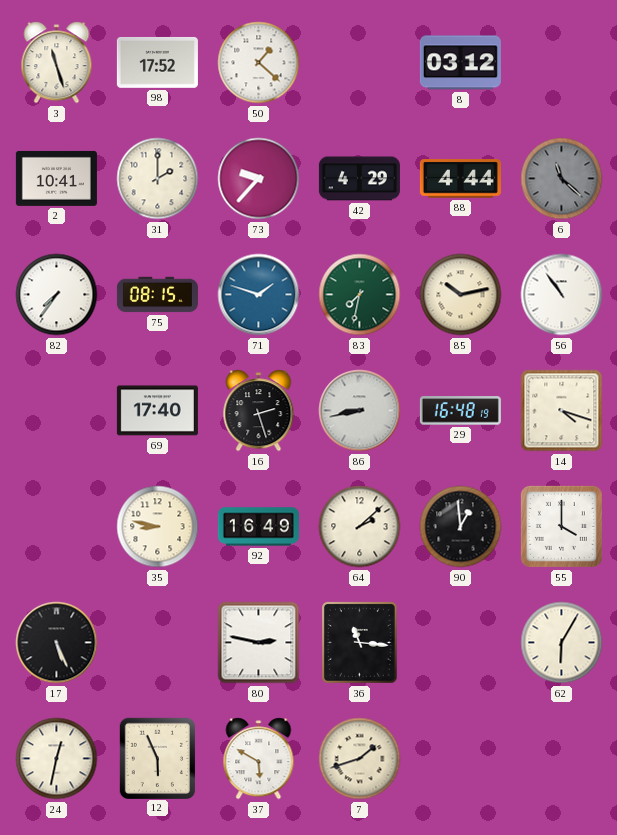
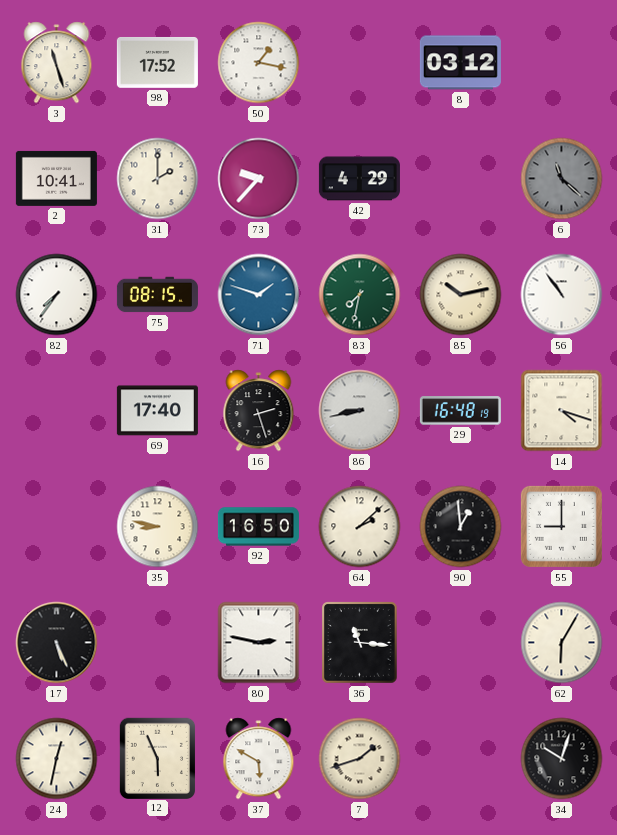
50: 1:22 -> 1:17
88: 4:44 -> none
92: 16:49 -> 16:50
55: 4:00 -> 9:00
34: none -> 10:03
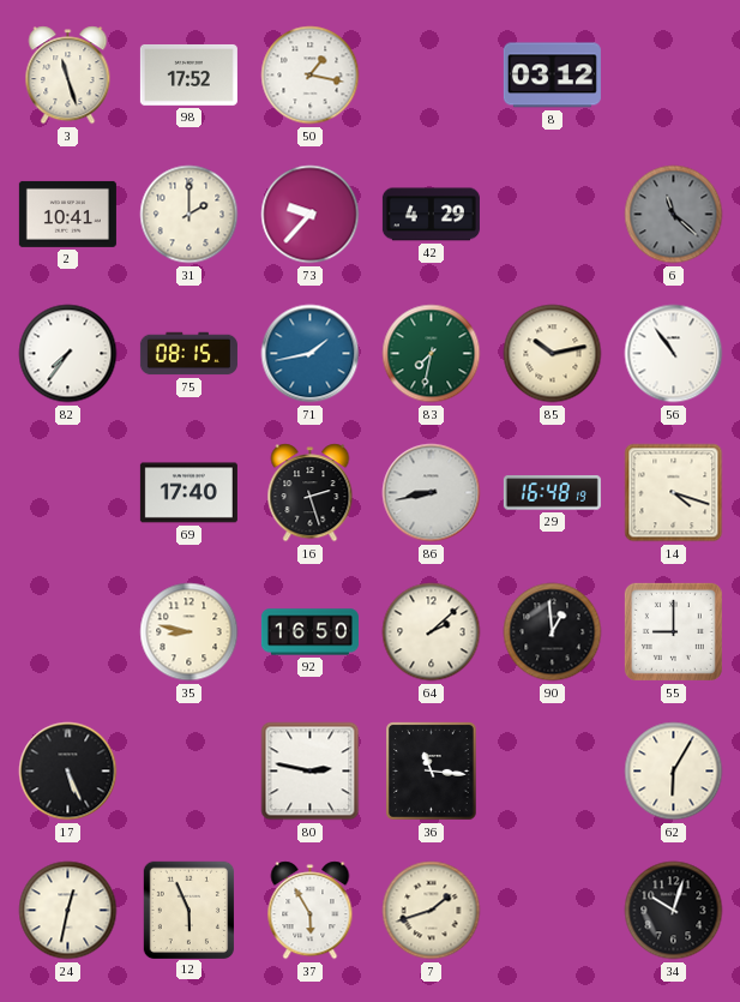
71: 1:48 -> 1:43
37: 5:50 -> 5:55
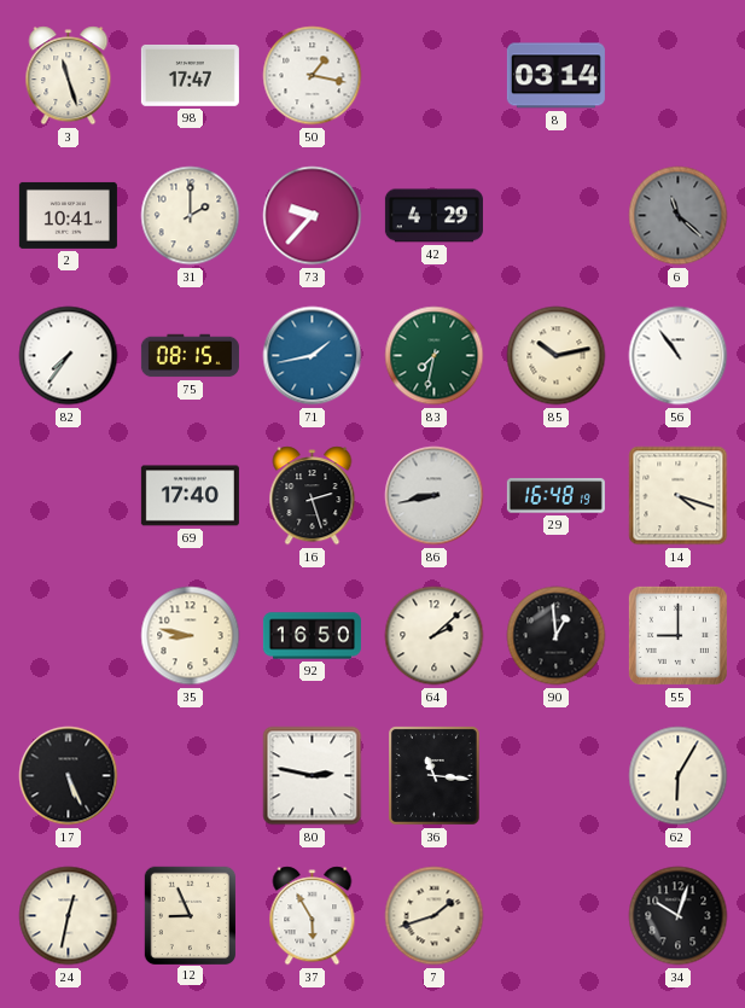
98: 17:52 -> 17:47
8: 03:12 -> 03:14
12: 5:56 -> 8:56
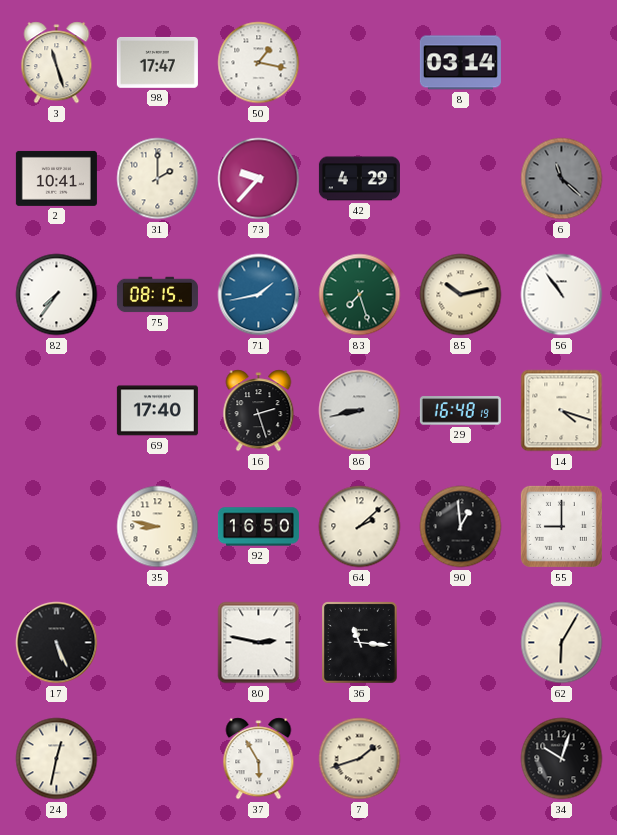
83: 7:32 -> 7:27
12: 8:56 -> none
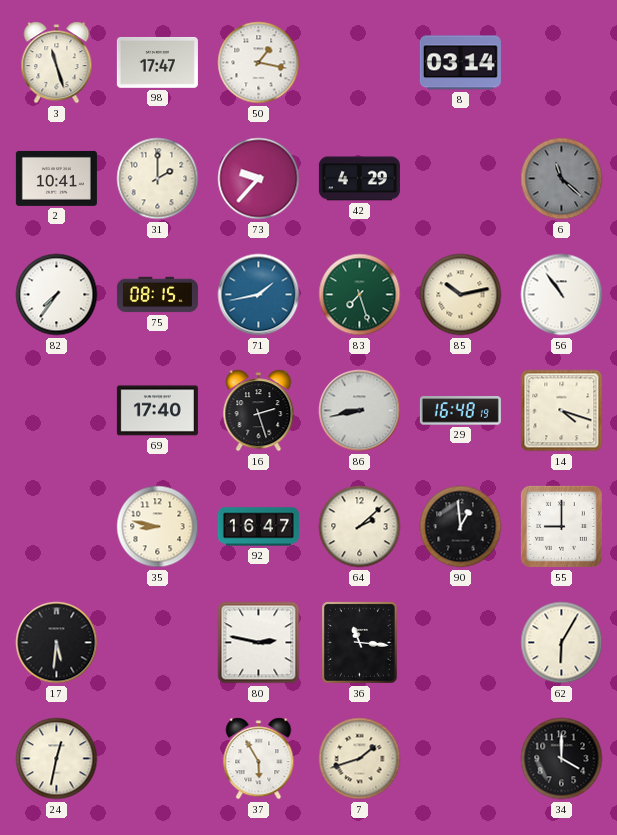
92: 16:50 -> 16:47
17: 5:26 -> 5:31
34: 10:03 -> 4:00
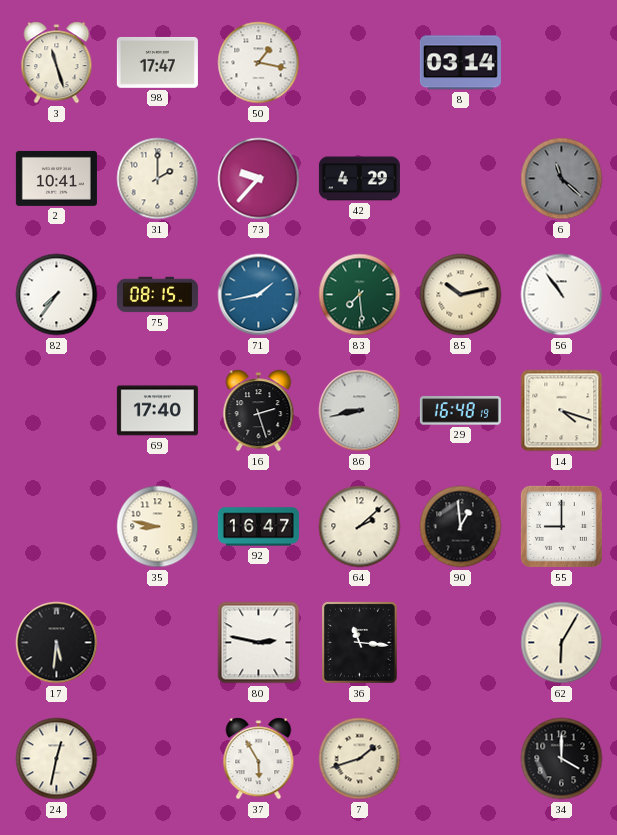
83: 7:27 -> 7:29
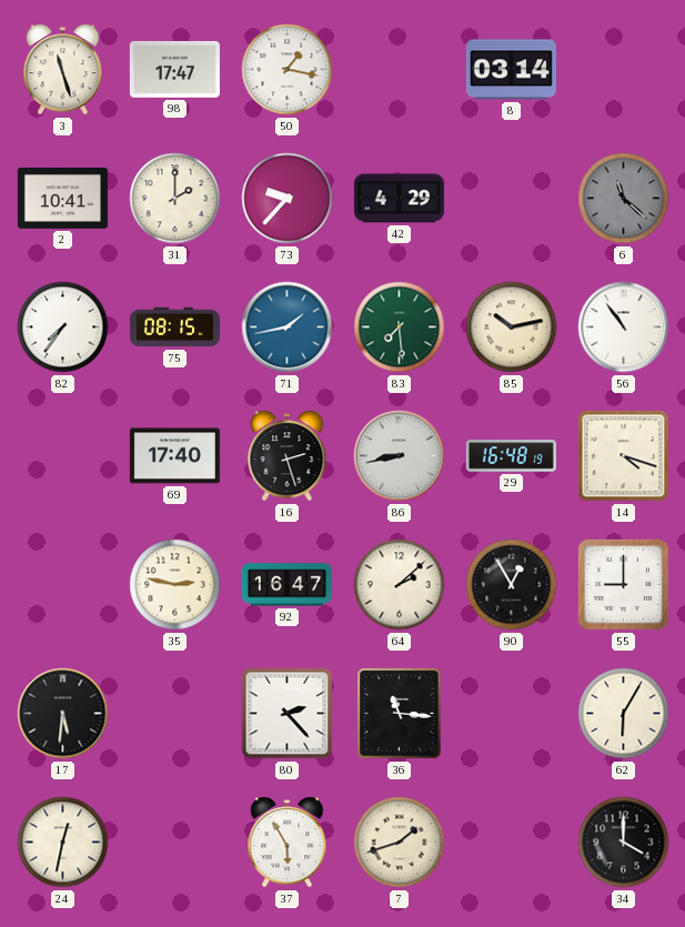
35: 8:47 -> 2:47
90: 12:59 -> 12:55
80: 2:47 -> 2:23
